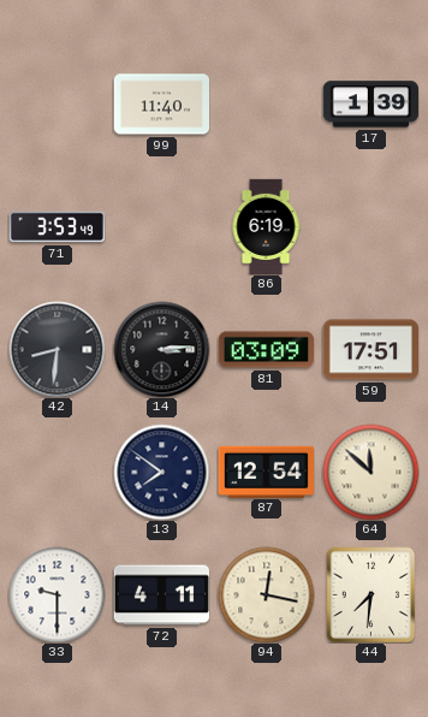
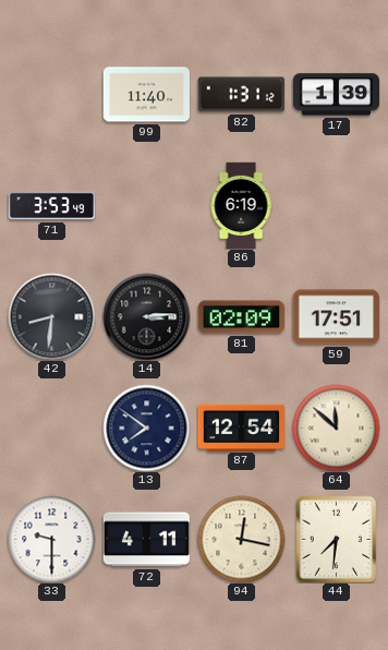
82: none -> 1:31
81: 03:09 -> 02:09
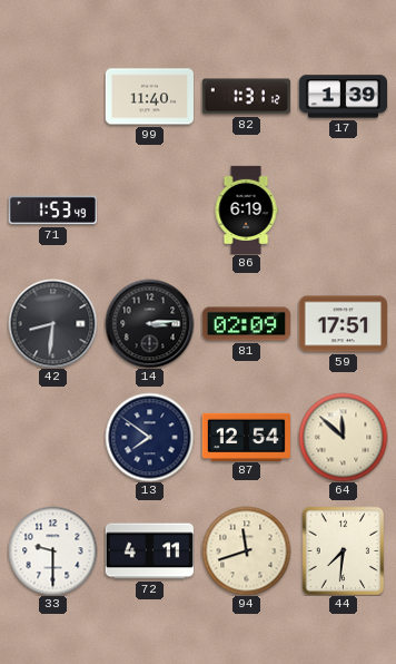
71: 3:53 -> 1:53
94: 12:17 -> 11:42
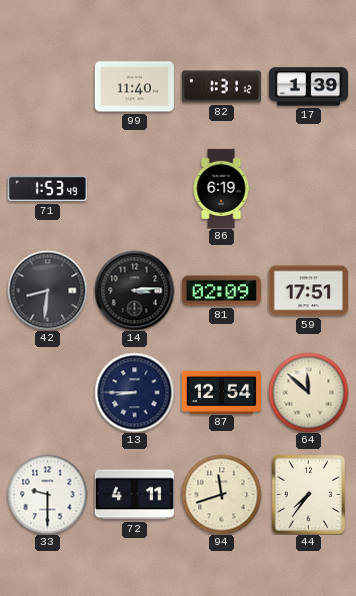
13: 7:51 -> 8:45
44: 7:31 -> 7:36
